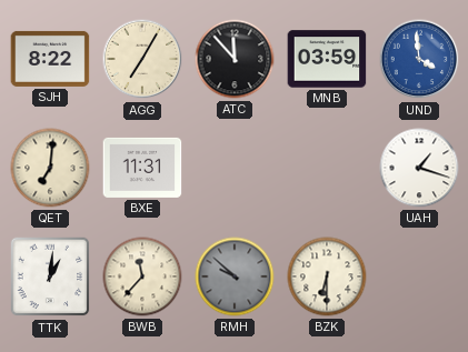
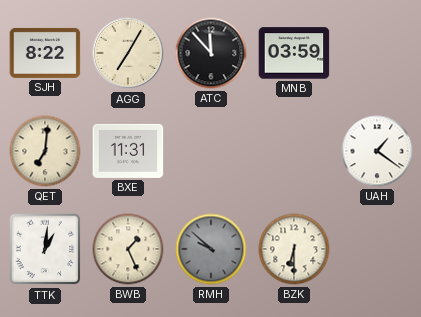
UND: 3:59 -> none
UAH: 1:18 -> 1:21
BWB: 11:37 -> 1:26
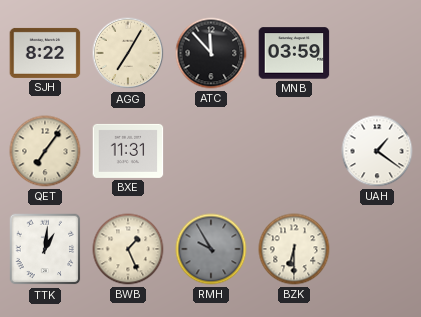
QET: 7:01 -> 7:06
RMH: 9:52 -> 9:55
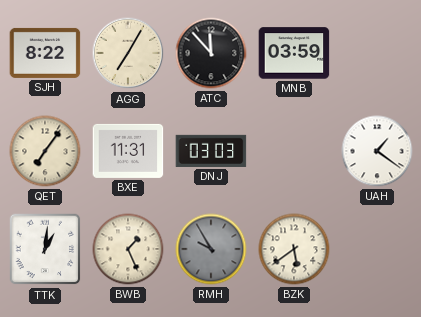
DNJ: none -> 03:03
BZK: 6:30 -> 5:39
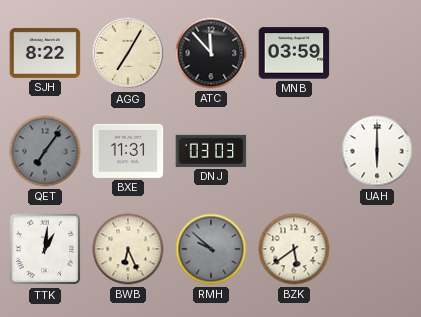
QET dial: cream -> grey
UAH: 1:21 -> 6:00
BWB: 1:26 -> 6:26
RMH: 9:55 -> 9:52
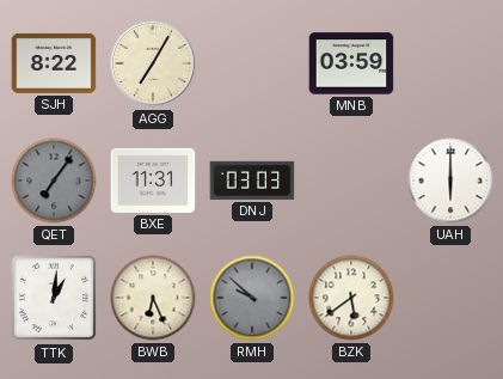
ATC: 11:53 -> none
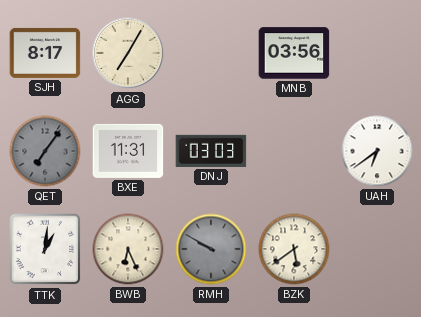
SJH: 8:22 -> 8:17
MNB: 03:59 -> 03:56
UAH: 6:00 -> 6:39
RMH: 9:52 -> 9:50
